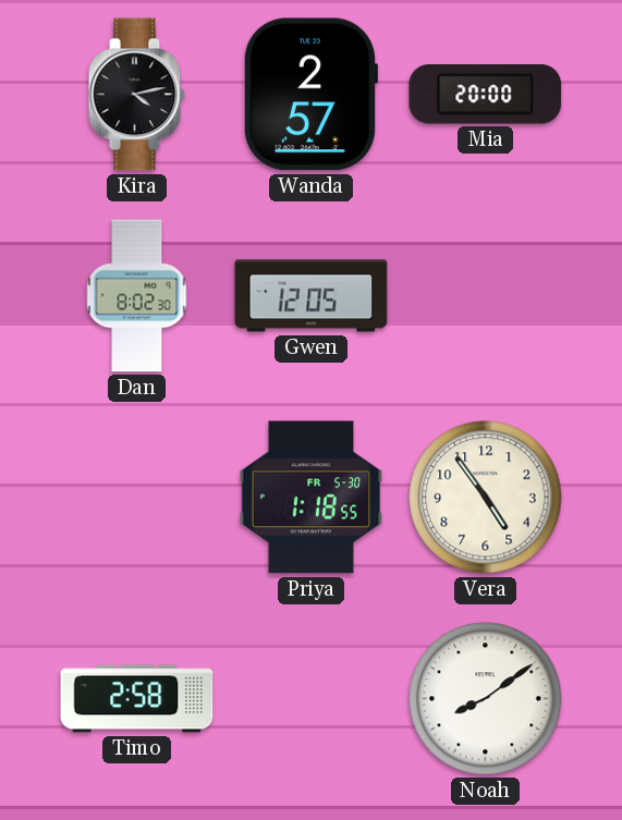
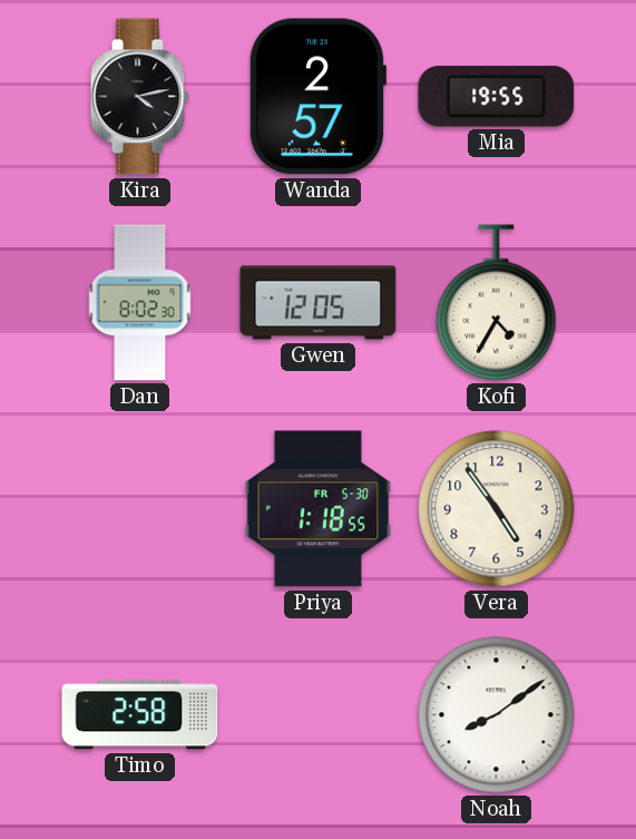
Mia: 20:00 -> 19:55
Kofi: none -> 4:35
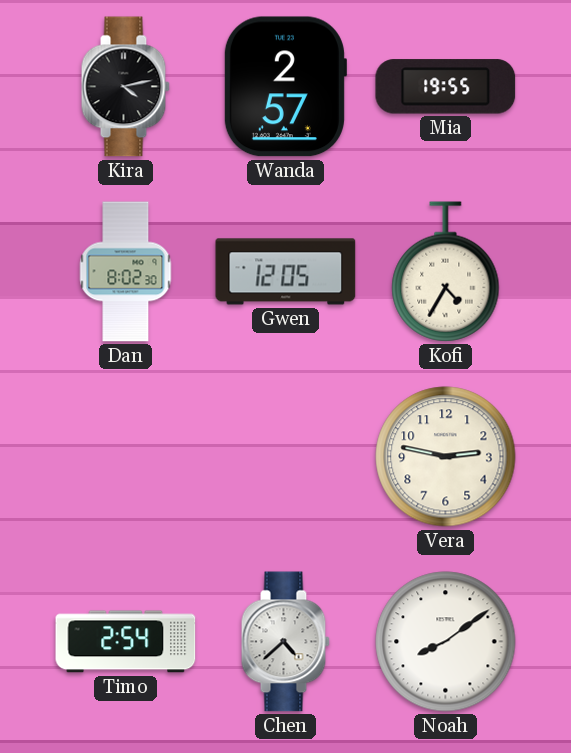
Priya: 1:18 -> none
Vera: 4:54 -> 2:47
Timo: 2:58 -> 2:54
Chen: none -> 4:38
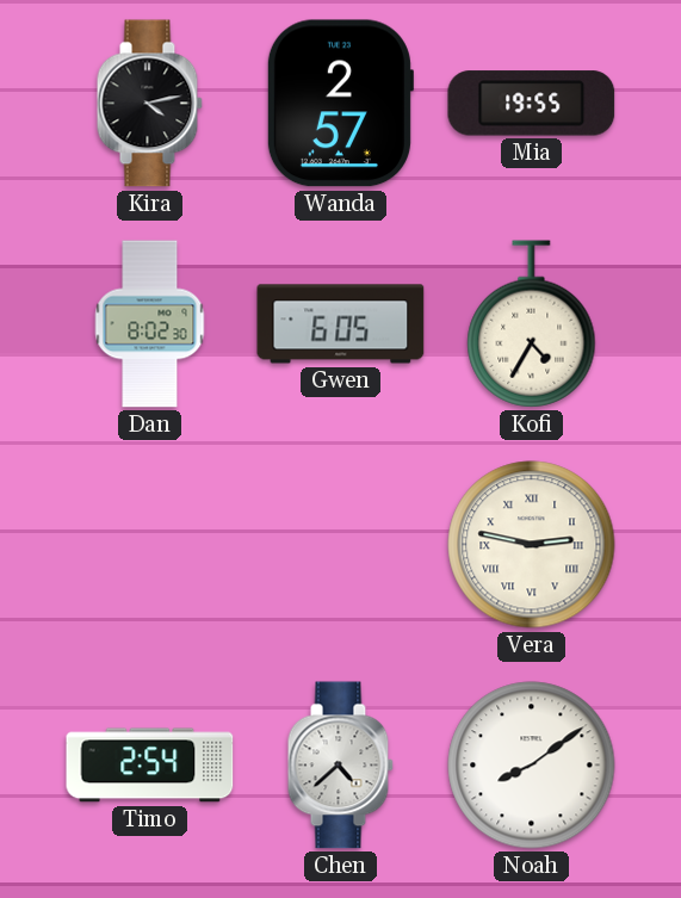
Gwen: 12:05 -> 6:05
Vera numerals: Arabic -> Roman
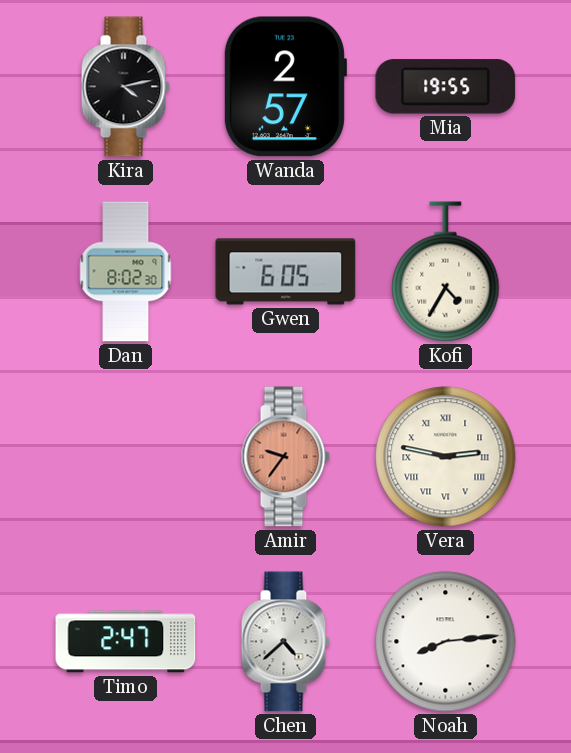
Amir: none -> 9:36
Timo: 2:54 -> 2:47
Noah: 8:09 -> 8:14
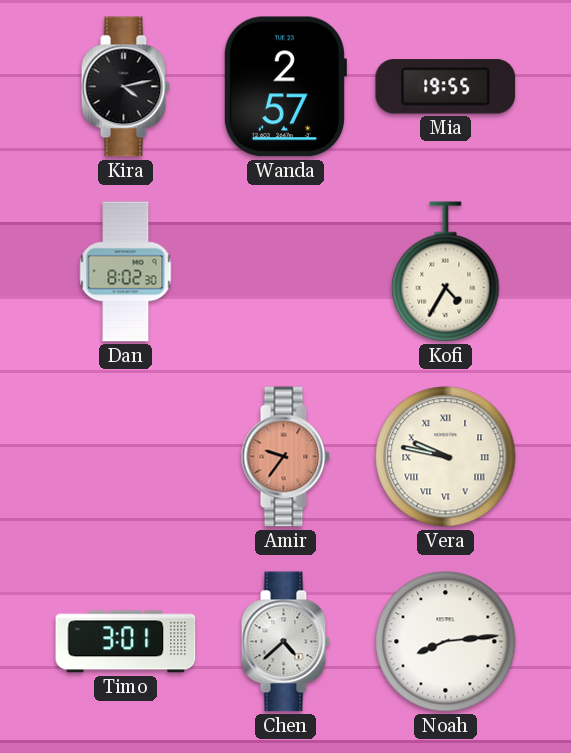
Gwen: 6:05 -> none
Vera: 2:47 -> 9:47
Timo: 2:47 -> 3:01
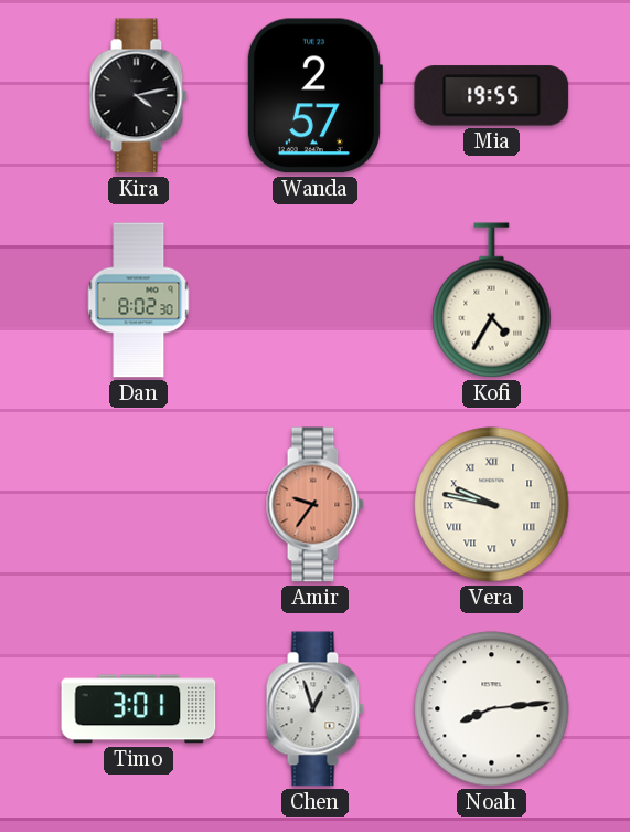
Chen: 4:38 -> 12:57
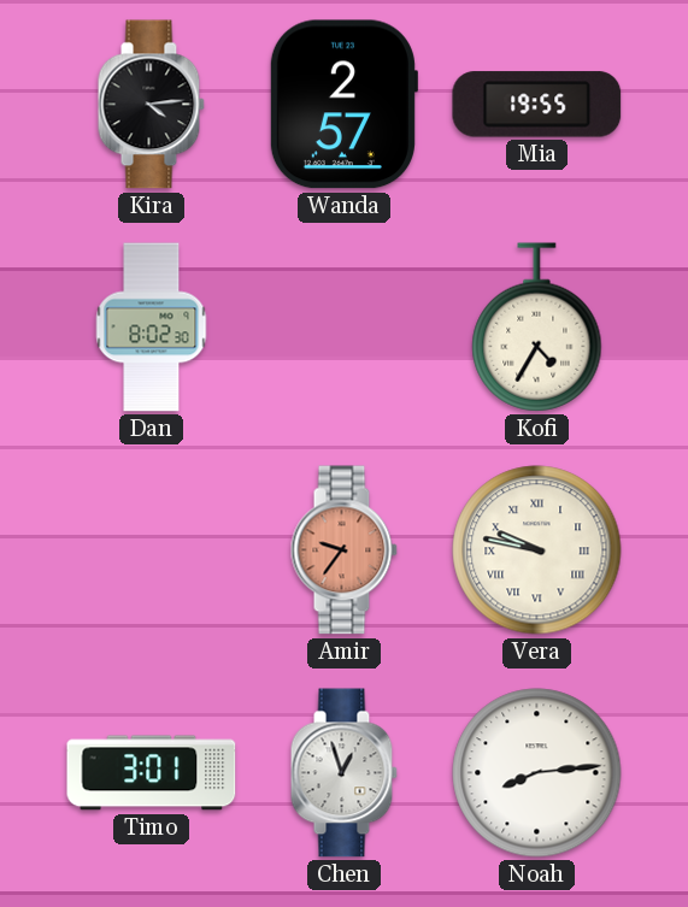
Kira: 4:13 -> 4:14
